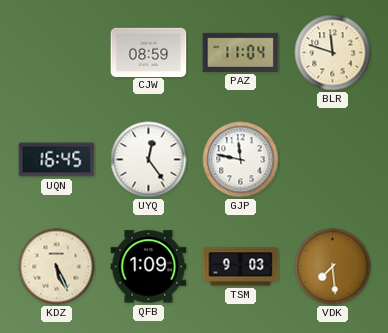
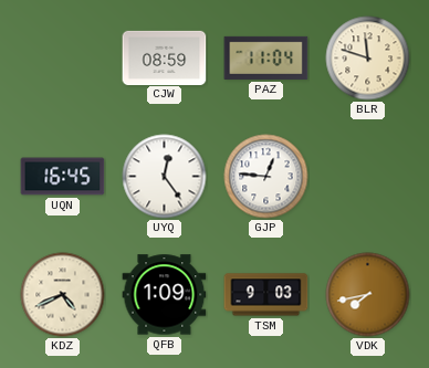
GJP: 11:47 -> 12:46
KDZ: 5:26 -> 4:41
VDK: 7:29 -> 7:43
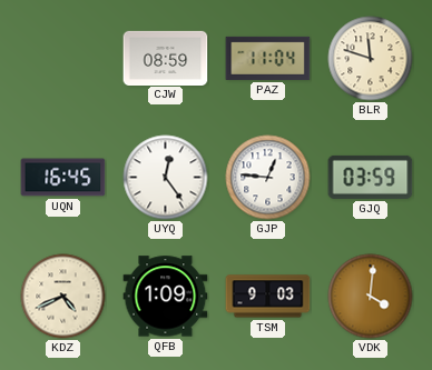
GJQ: none -> 03:59
VDK: 7:43 -> 4:01
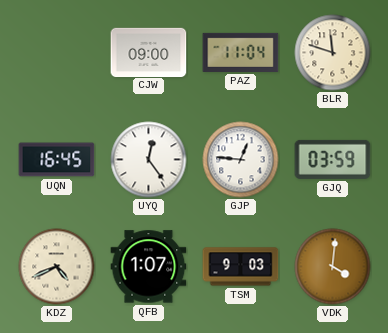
CJW: 08:59 -> 09:00
QFB: 1:09 -> 1:07
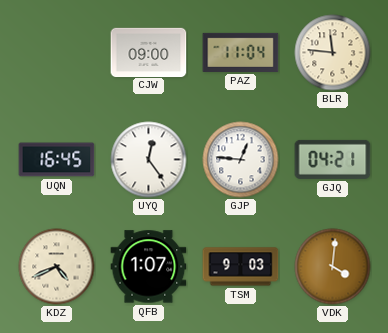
BLR: 11:48 -> 11:46
GJQ: 03:59 -> 04:21
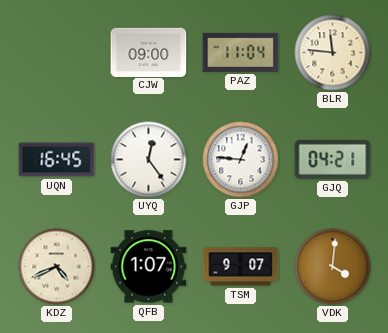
TSM: 9:03 -> 9:07
